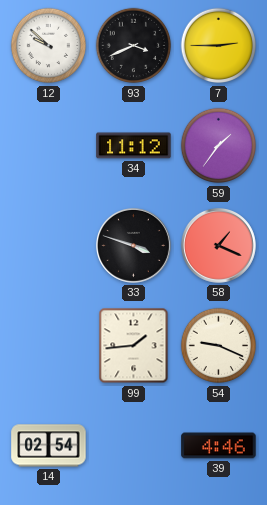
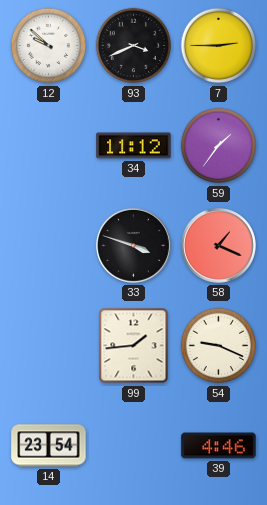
14: 02:54 -> 23:54
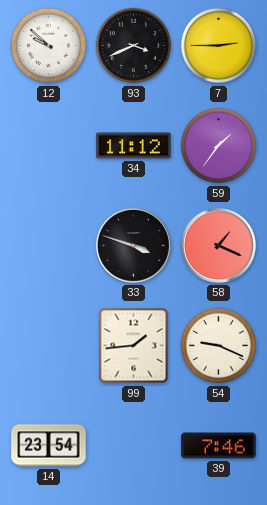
39: 4:46 -> 7:46
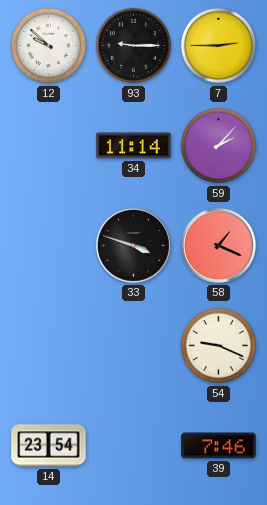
93: 3:41 -> 9:15
34: 11:12 -> 11:14
59: 1:36 -> 2:07
99: 1:44 -> none
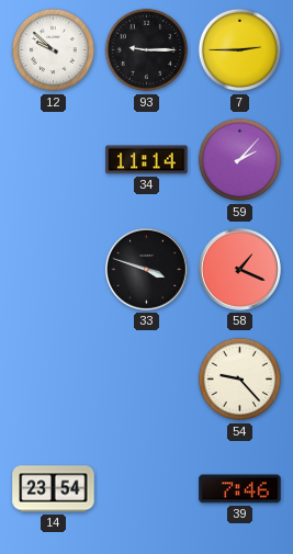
54: 9:19 -> 9:23
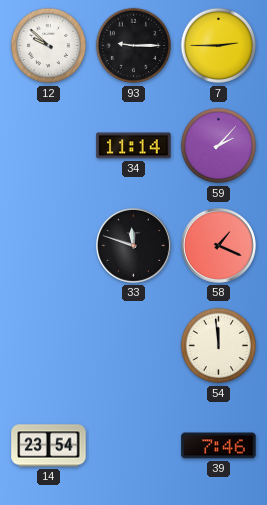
33: 3:48 -> 11:48
54: 9:23 -> 11:59
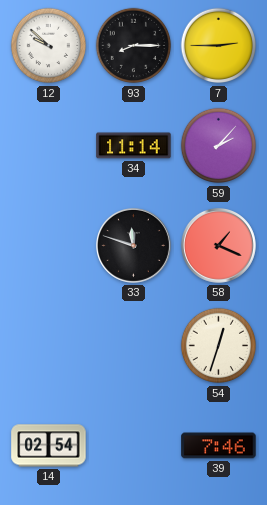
93: 9:15 -> 8:15
54: 11:59 -> 12:33
14: 23:54 -> 02:54
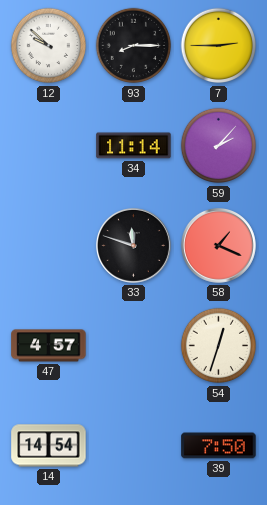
47: none -> 4:57
14: 02:54 -> 14:54
39: 7:46 -> 7:50
